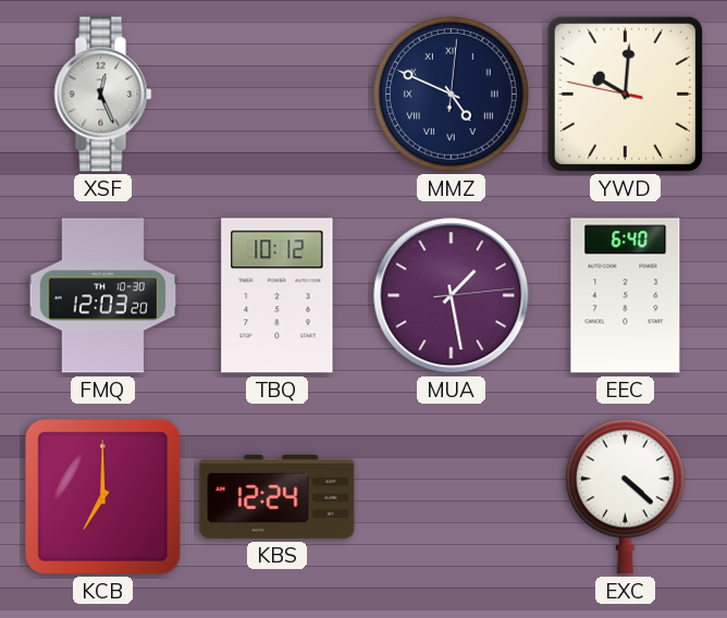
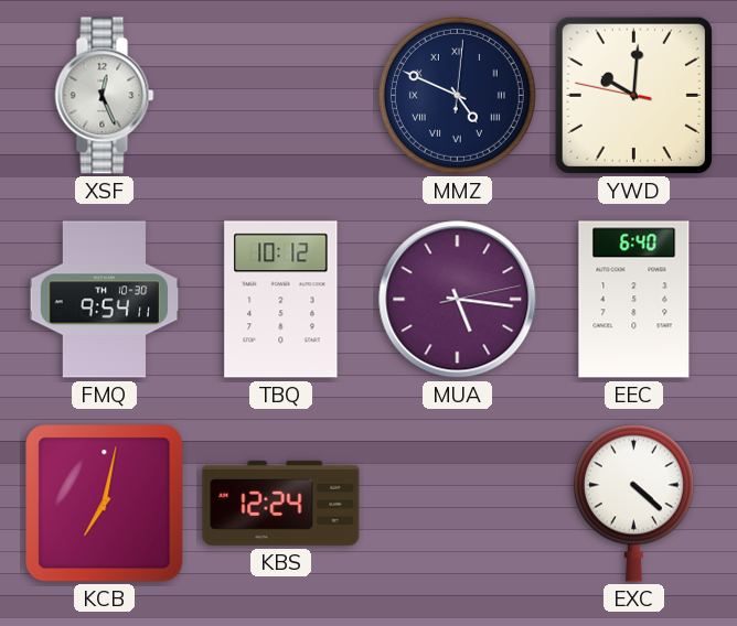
FMQ: 12:03 -> 9:54
MUA: 1:28 -> 5:16
KCB: 7:00 -> 7:02
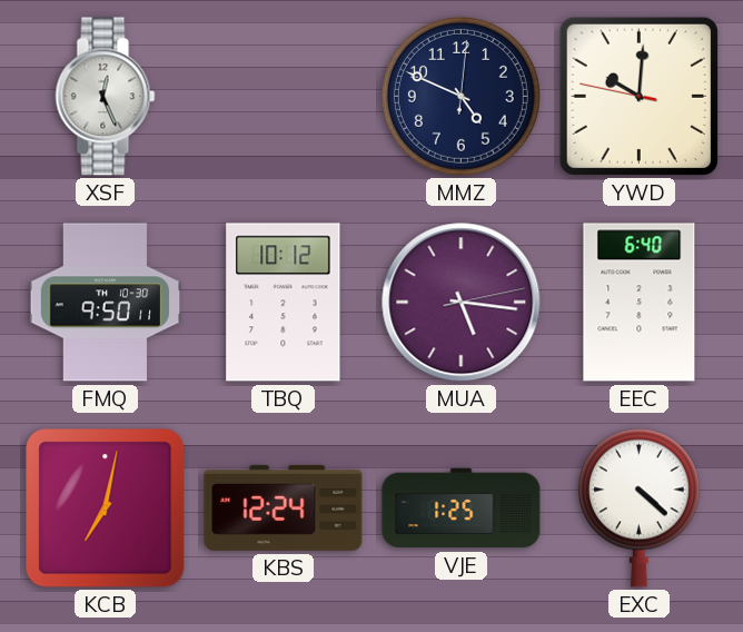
MMZ numerals: Roman -> Arabic
FMQ: 9:54 -> 9:50
VJE: none -> 1:25
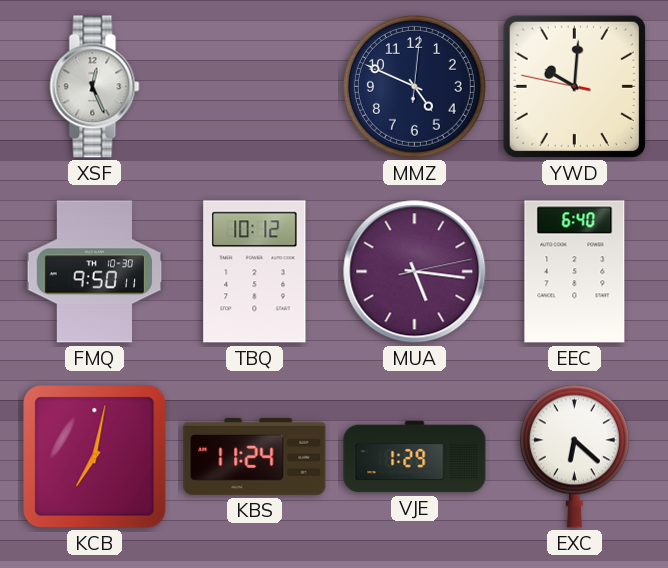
KBS: 12:24 -> 11:24
VJE: 1:25 -> 1:29
EXC: 4:22 -> 6:22
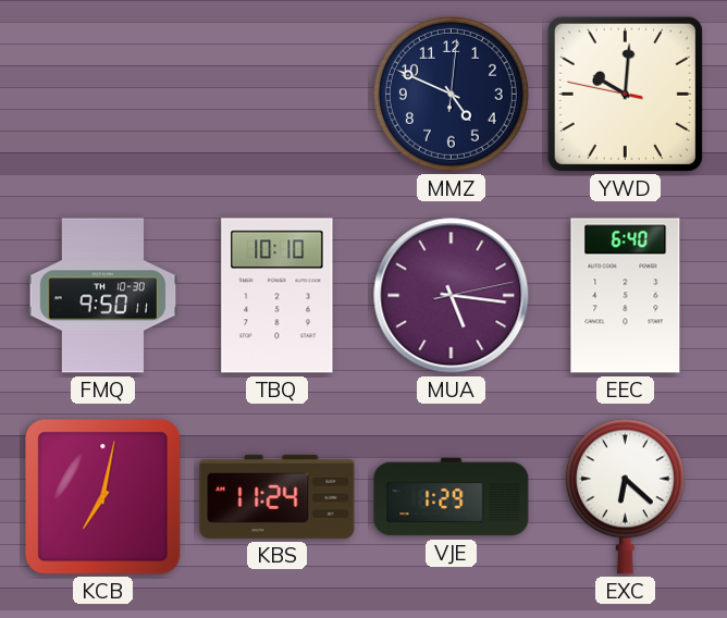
XSF: 12:26 -> none
TBQ: 10:12 -> 10:10
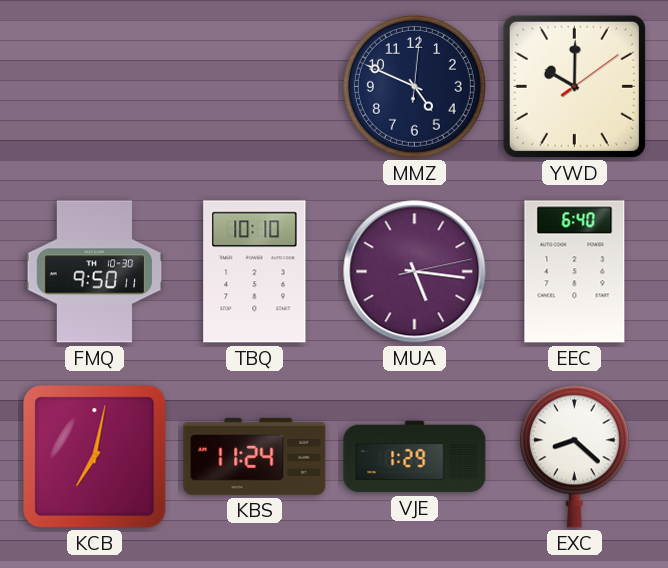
YWD: 10:00:47 -> 10:00:09
EXC: 6:22 -> 8:22
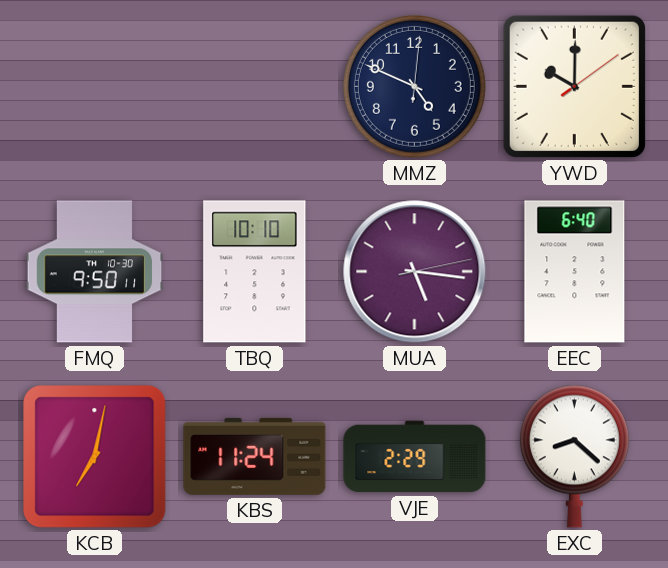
VJE: 1:29 -> 2:29
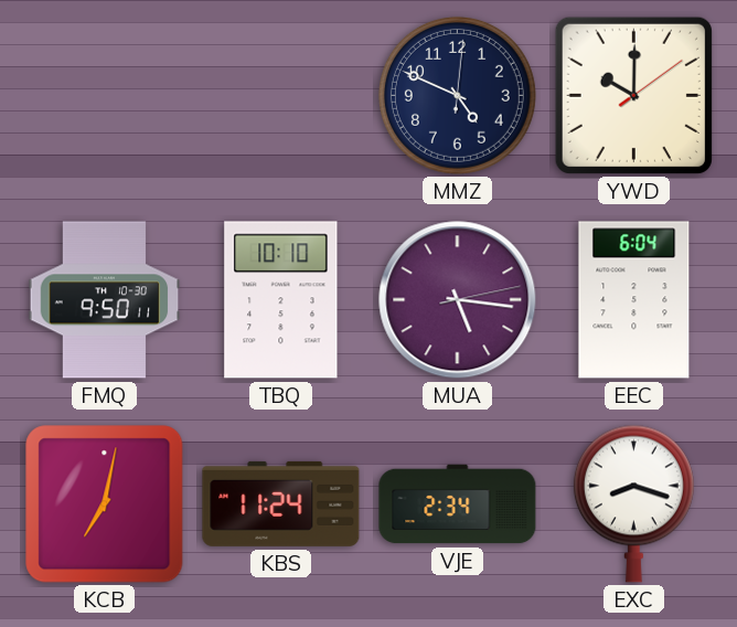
EEC: 6:40 -> 6:04
VJE: 2:29 -> 2:34
EXC: 8:22 -> 8:18
